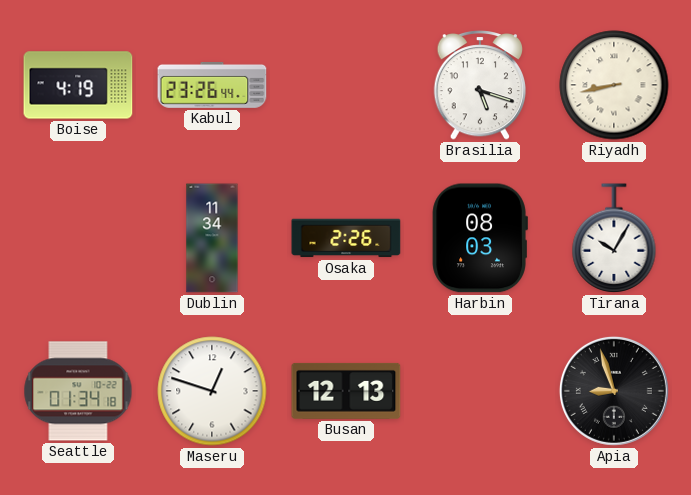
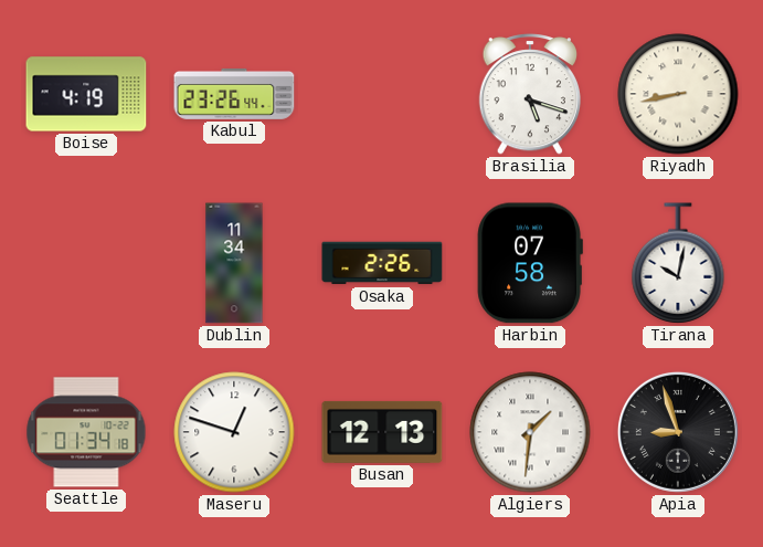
Harbin: 08:03 -> 07:58
Tirana: 10:05 -> 10:02
Algiers: none -> 1:31
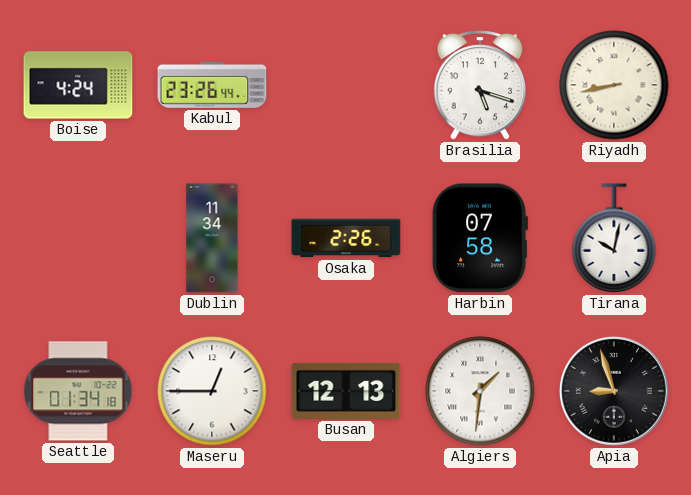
Boise: 4:19 -> 4:24
Maseru: 12:48 -> 12:45
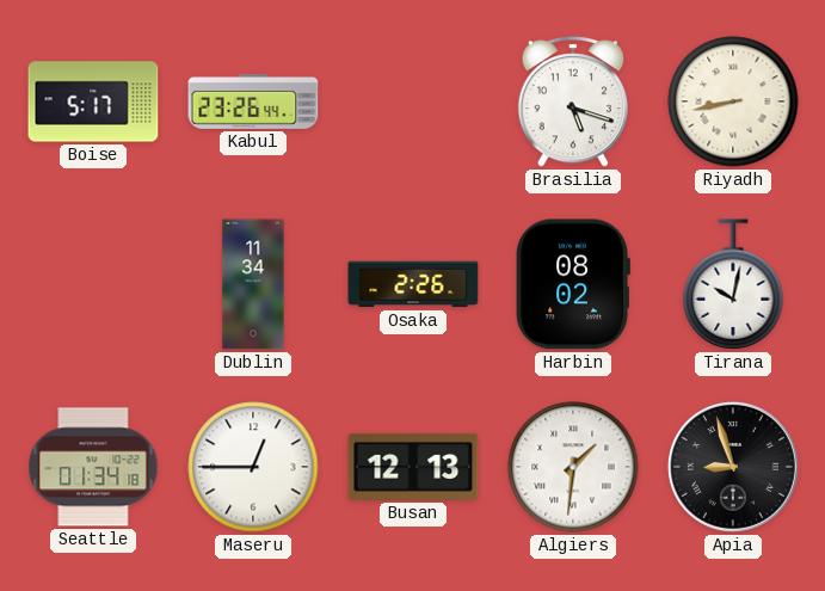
Boise: 4:24 -> 5:17
Harbin: 07:58 -> 08:02
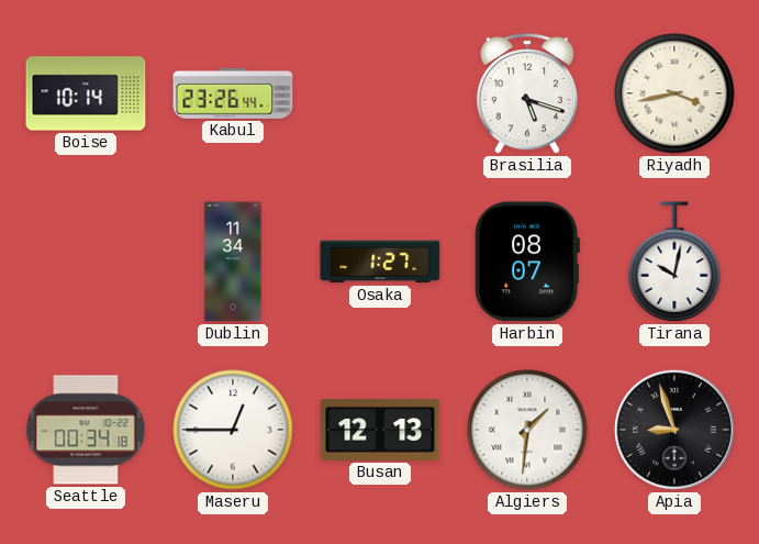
Boise: 5:17 -> 10:14
Riyadh: 8:43 -> 3:43
Osaka: 2:26 -> 1:27
Harbin: 08:02 -> 08:07
Seattle: 01:34 -> 00:34
